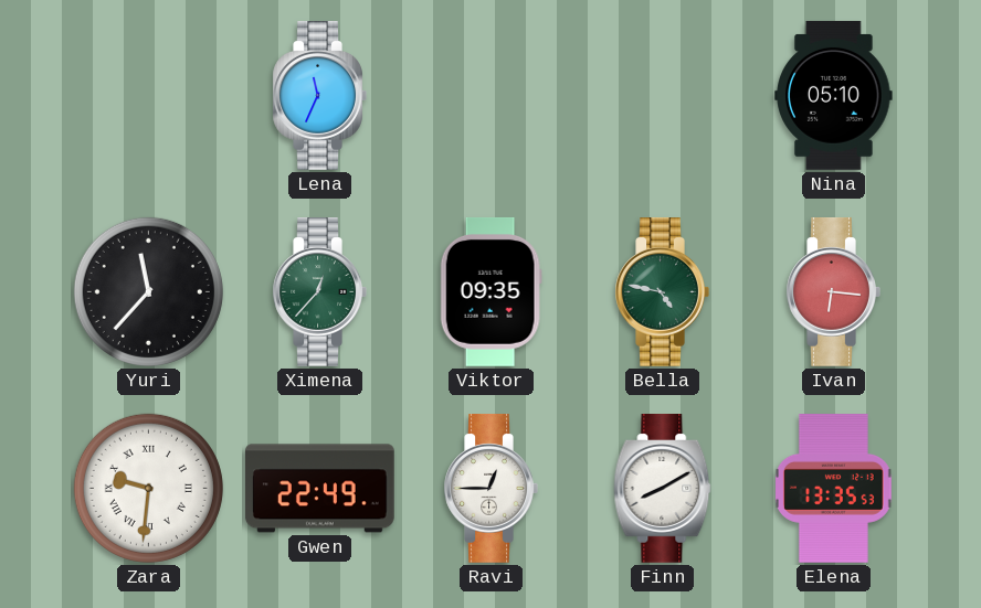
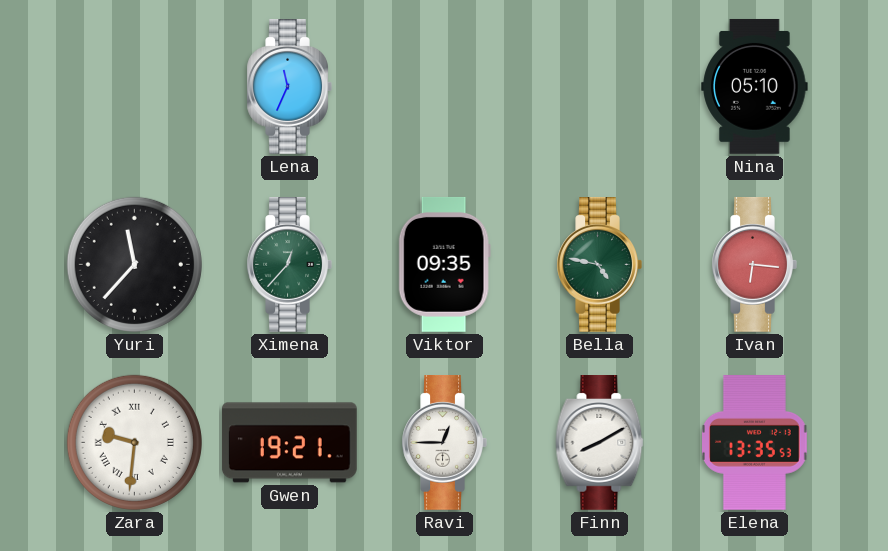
Gwen: 22:49 -> 19:21
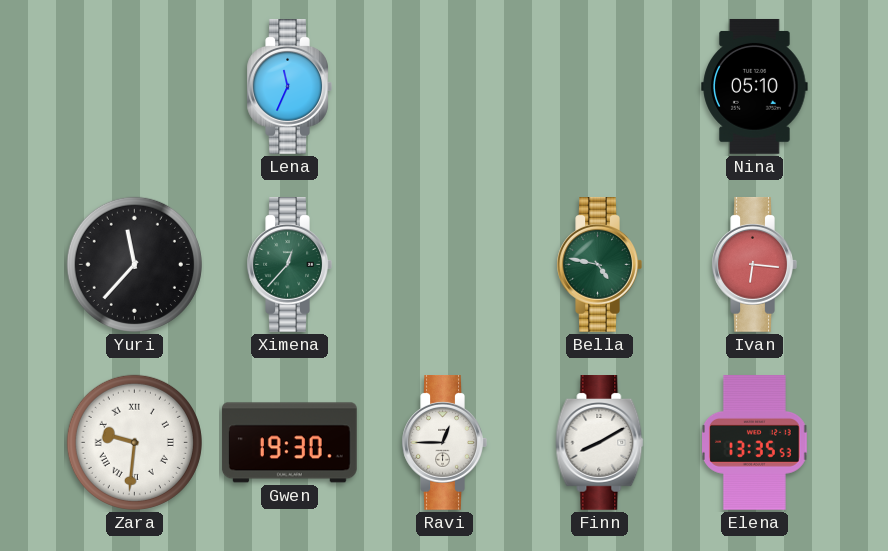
Viktor: 09:35 -> none
Gwen: 19:21 -> 19:30
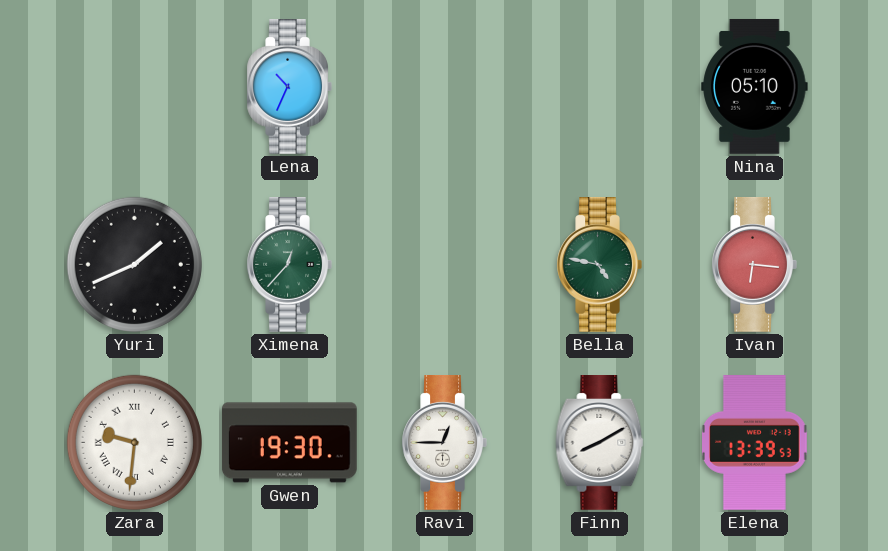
Lena: 11:34 -> 10:34
Yuri: 11:37 -> 1:41
Elena: 13:35 -> 13:39
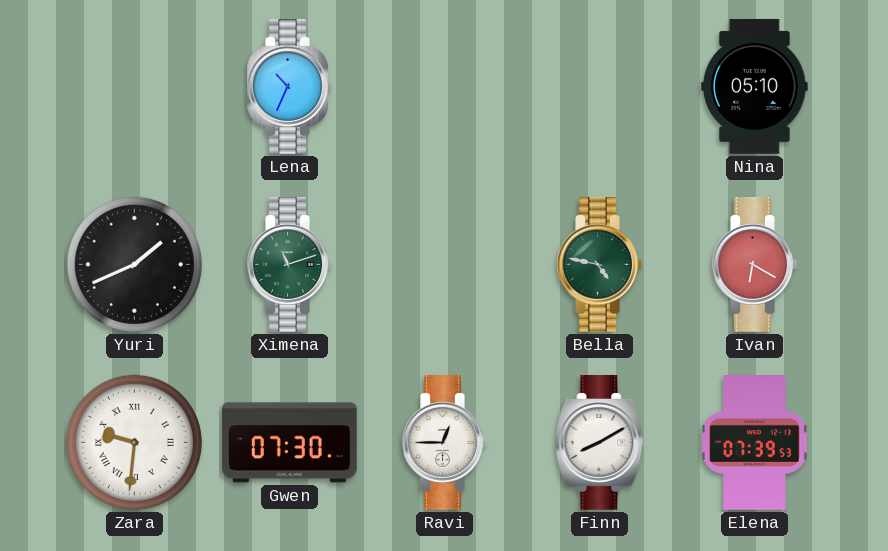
Ximena: 12:37 -> 11:12
Ivan: 6:16 -> 6:20
Gwen: 19:30 -> 07:30
Elena: 13:39 -> 07:39
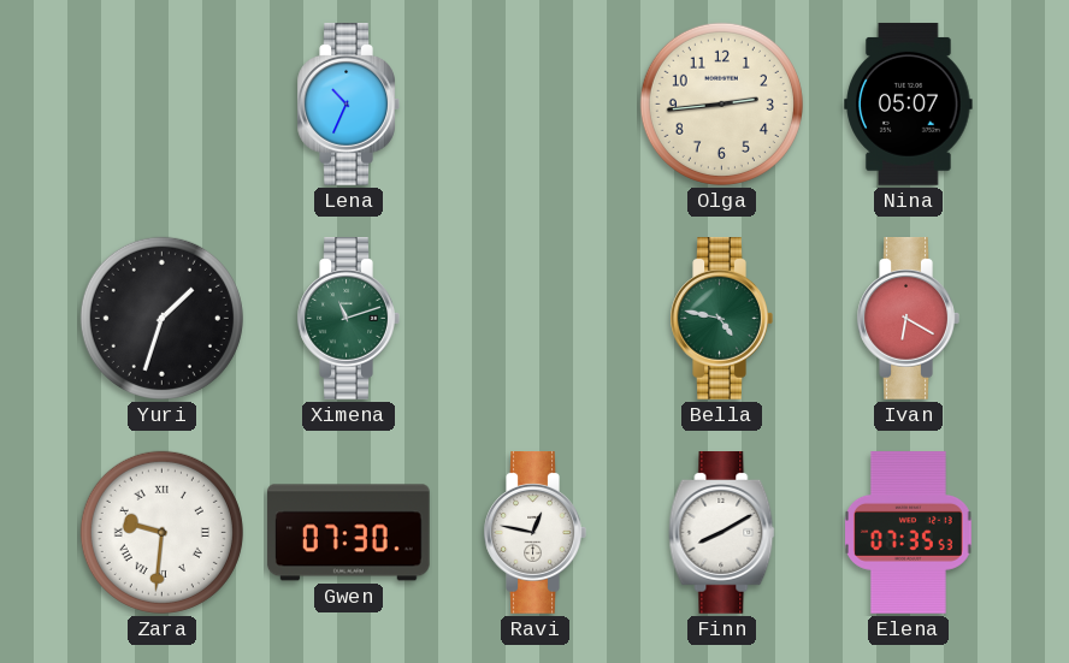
Olga: none -> 2:44
Nina: 05:10 -> 05:07
Yuri: 1:41 -> 1:33
Ravi: 12:45 -> 12:47
Elena: 07:39 -> 07:35
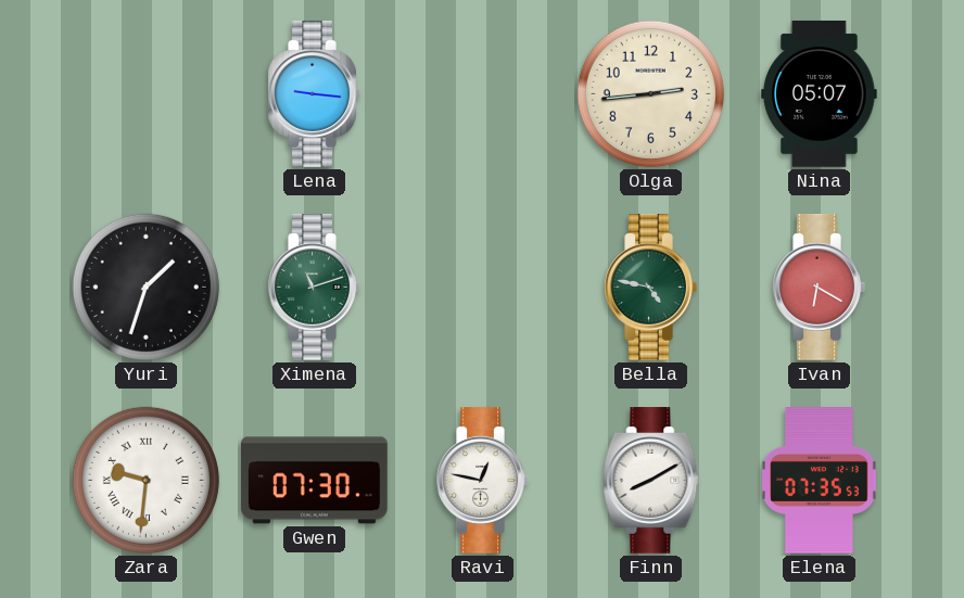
Lena: 10:34 -> 9:16
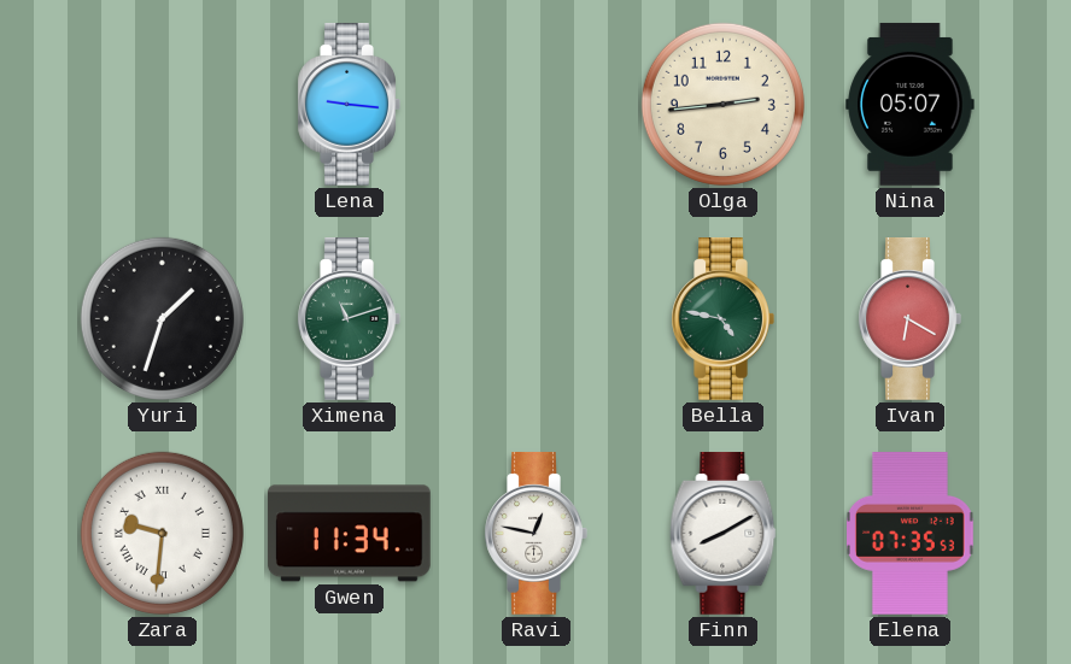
Gwen: 07:30 -> 11:34
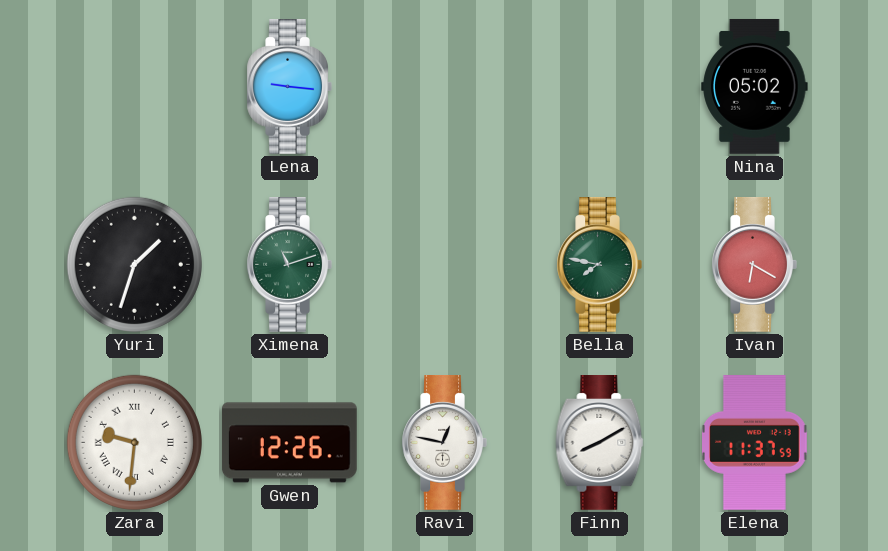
Olga: 2:44 -> none
Nina: 05:07 -> 05:02
Bella: 4:47 -> 7:47
Gwen: 11:34 -> 12:26
Elena: 07:35 -> 11:37
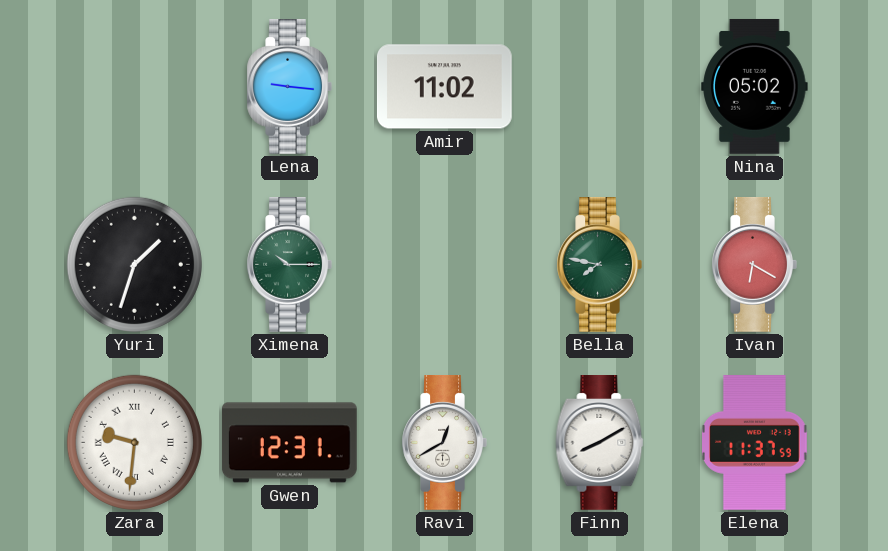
Amir: none -> 11:02
Ximena: 11:12 -> 10:15
Gwen: 12:26 -> 12:31
Ravi: 12:47 -> 12:40
